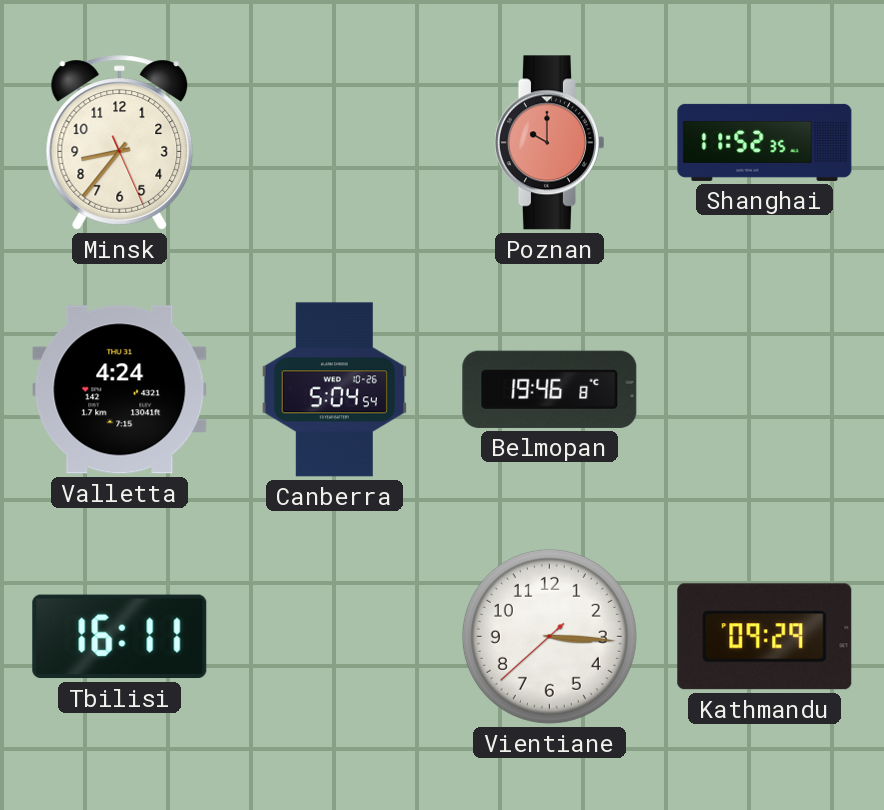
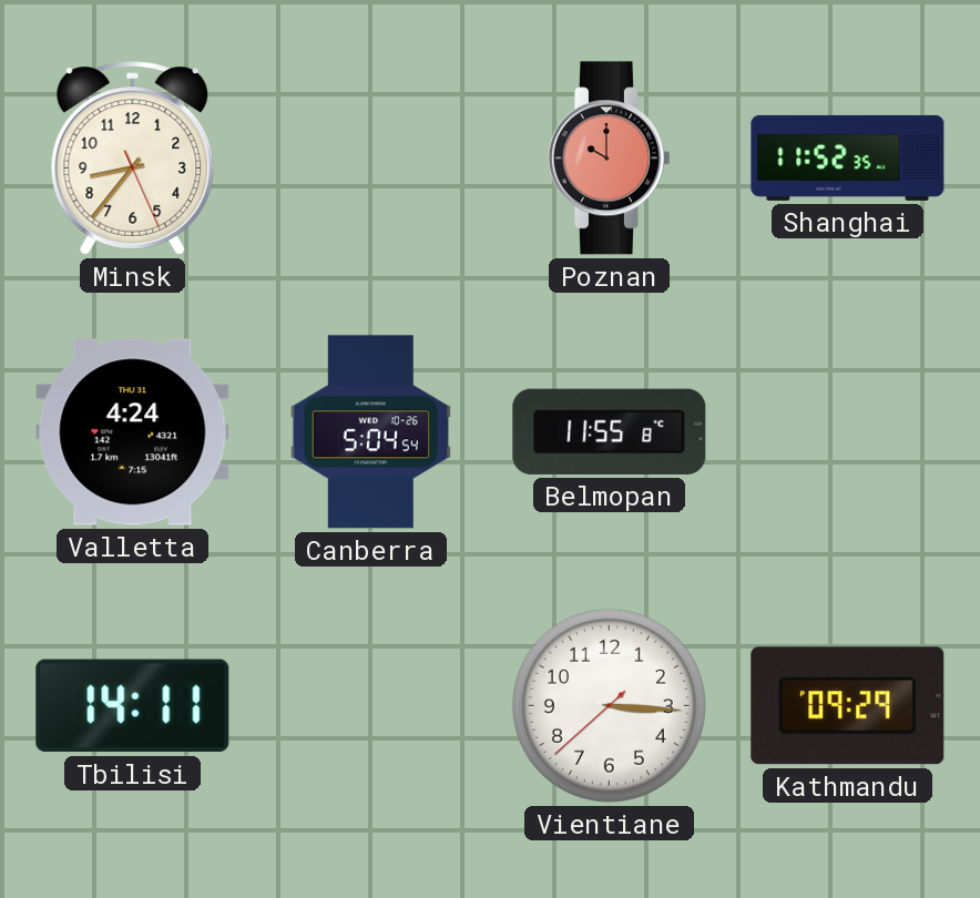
Belmopan: 19:46 -> 11:55
Tbilisi: 16:11 -> 14:11
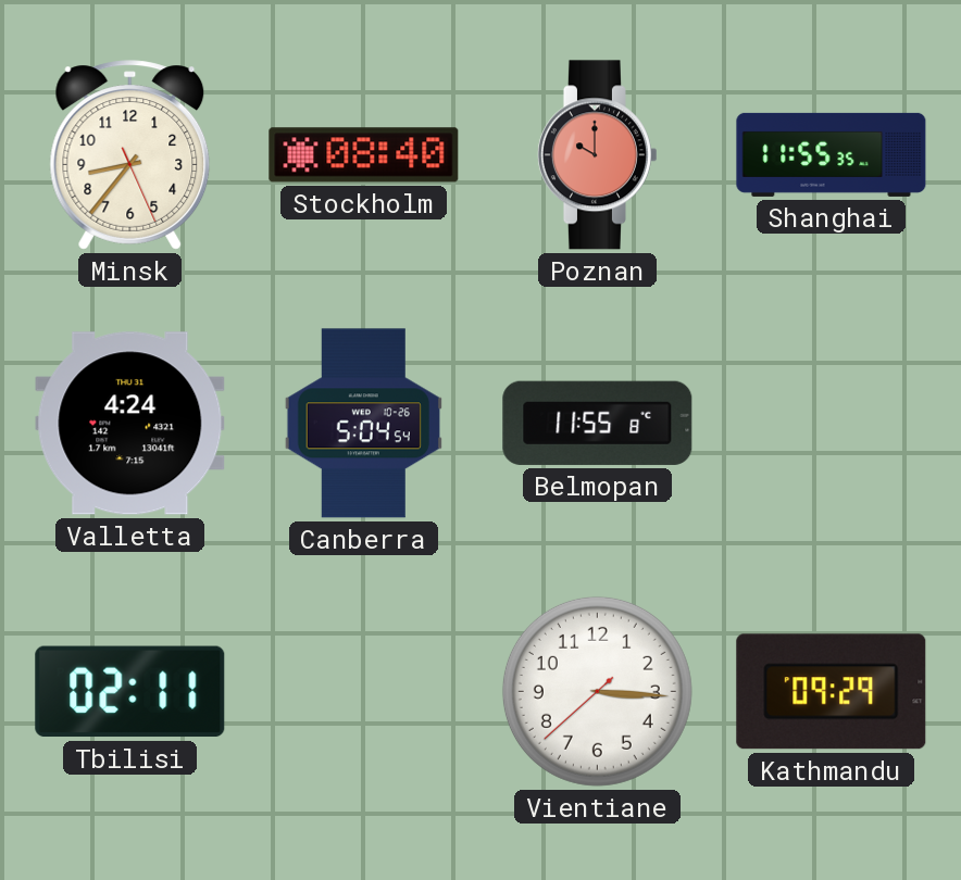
Stockholm: none -> 08:40
Shanghai: 11:52 -> 11:55
Tbilisi: 14:11 -> 02:11
